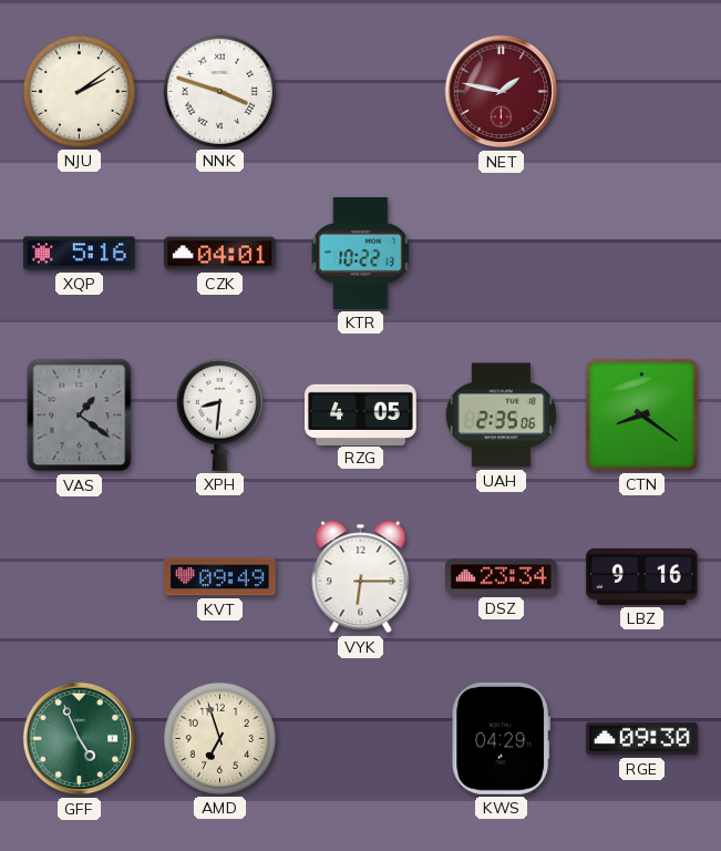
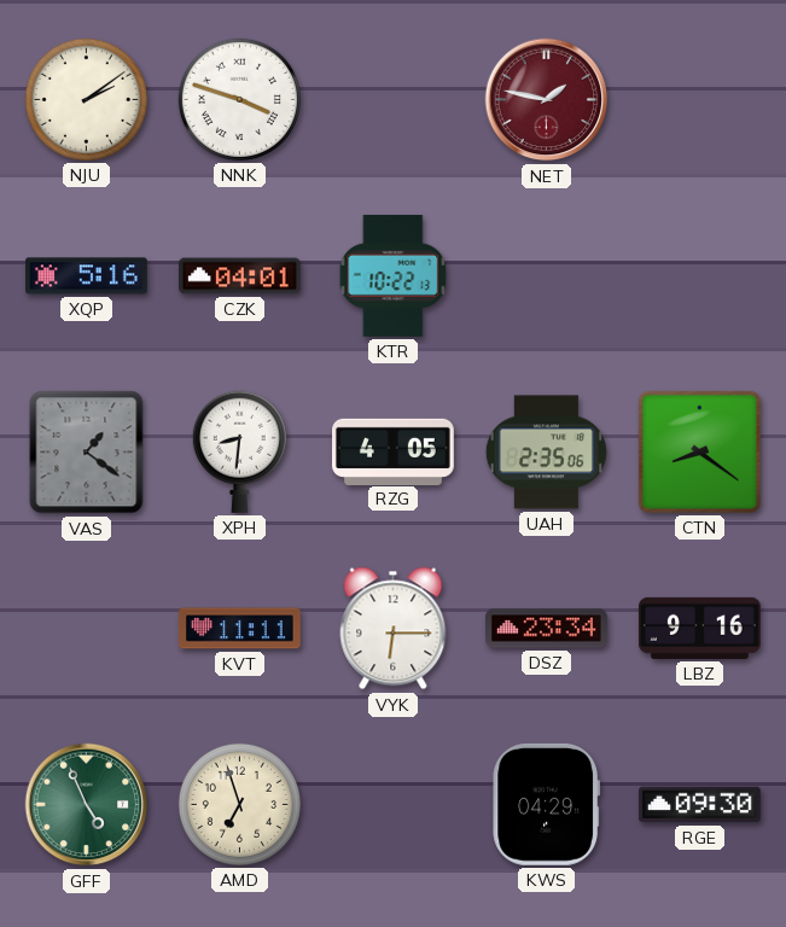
KVT: 09:49 -> 11:11
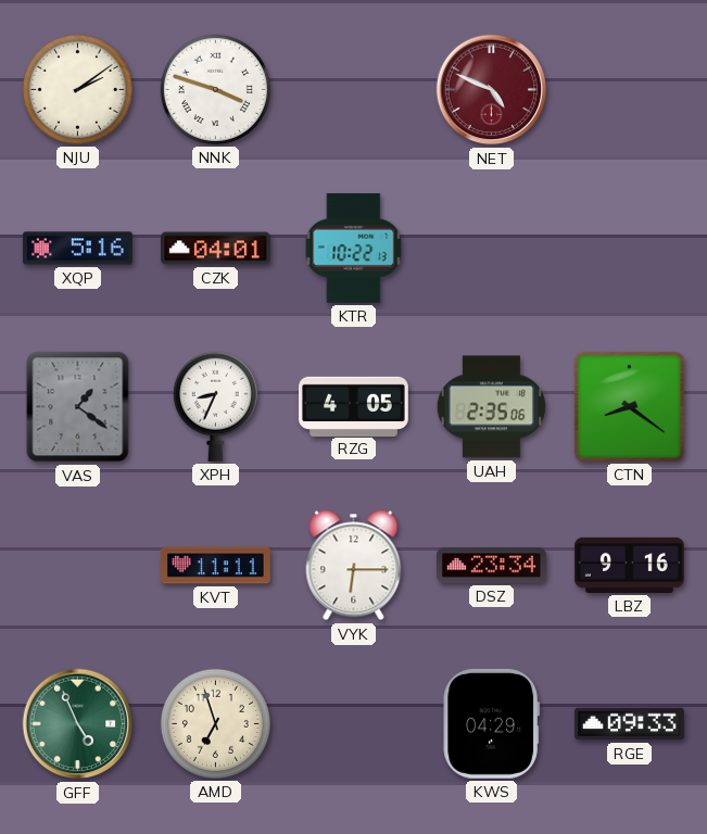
NET: 1:47 -> 4:49
XPH: 8:31 -> 8:34
RGE: 09:30 -> 09:33
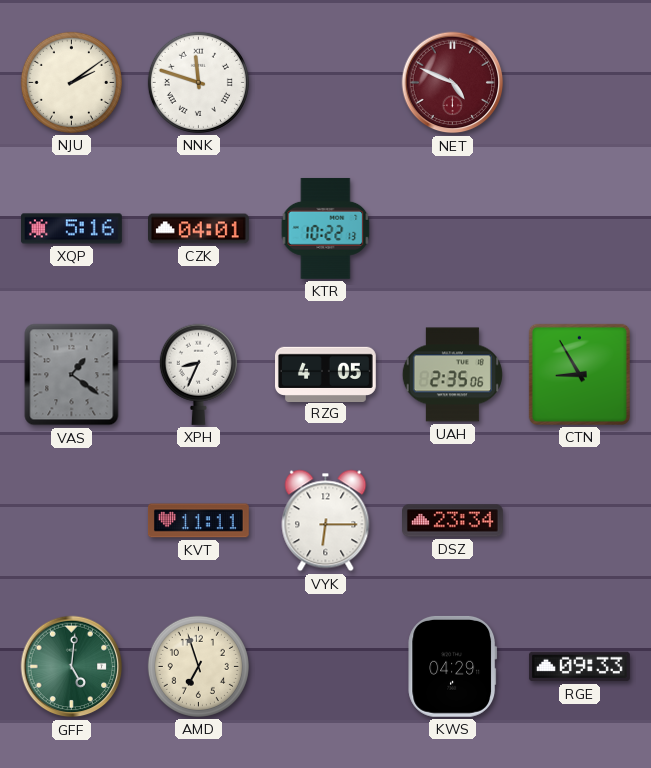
NNK: 3:48 -> 11:48
CTN: 8:21 -> 8:55
LBZ: 9:16 -> none
GFF: 4:56 -> 5:01
